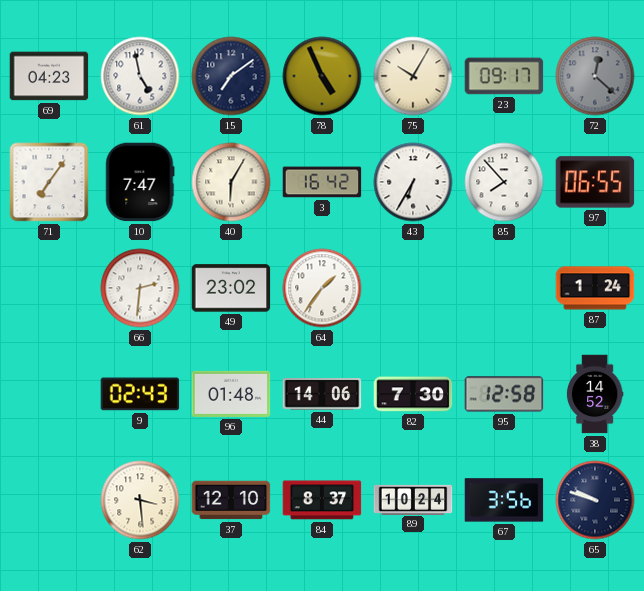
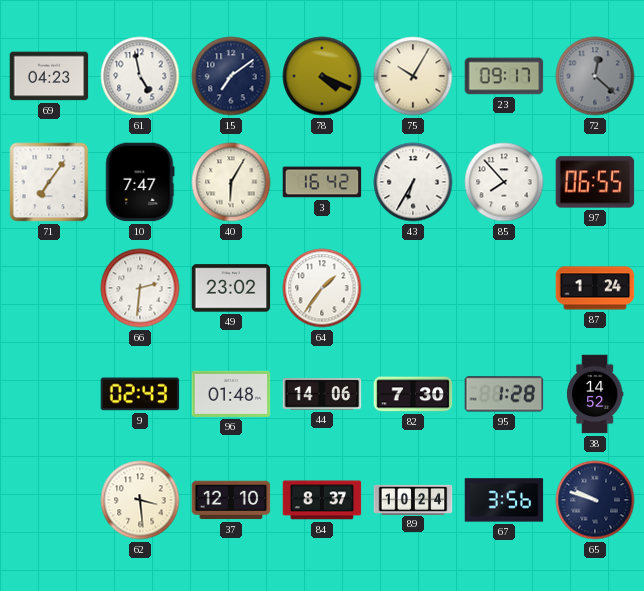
78: 4:56 -> 4:19
95: 12:58 -> 1:28
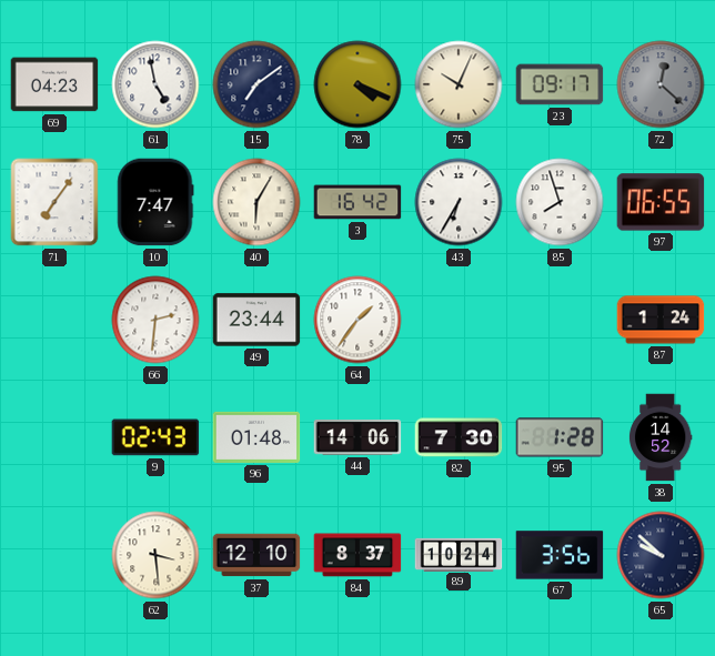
75: 10:05 -> 10:04
85: 7:53 -> 7:57
49: 23:02 -> 23:44
65: 9:48 -> 9:52
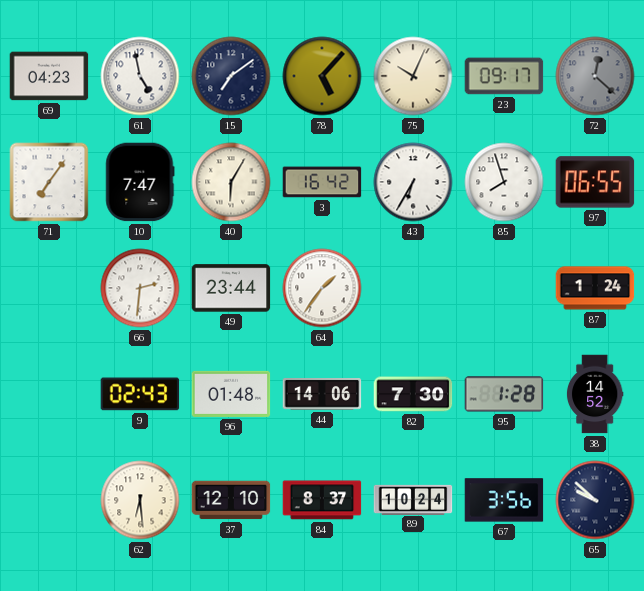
78: 4:19 -> 5:07
62: 3:29 -> 6:29
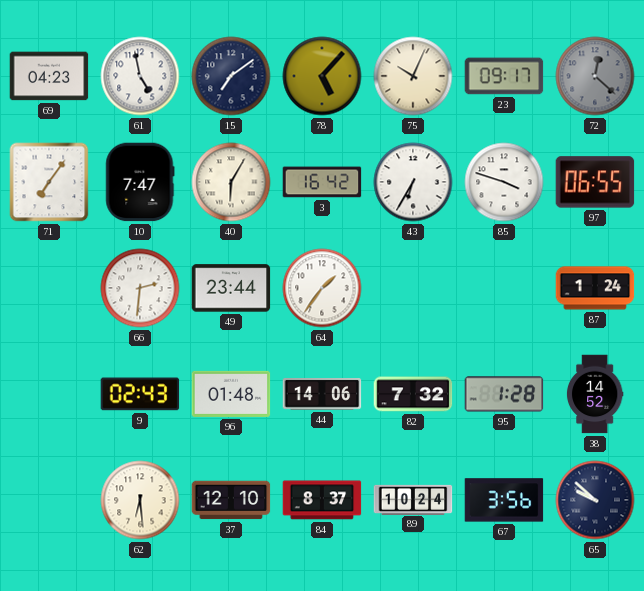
85: 7:57 -> 3:48
82: 7:30 -> 7:32
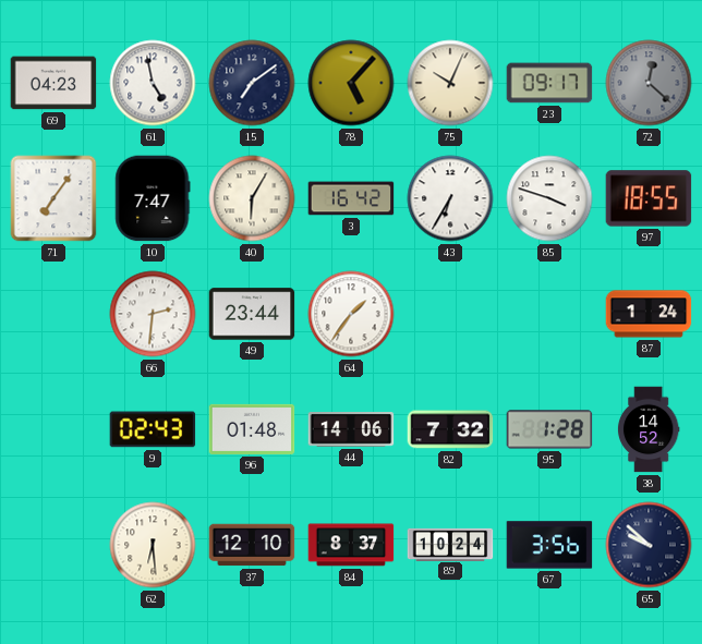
97: 06:55 -> 18:55
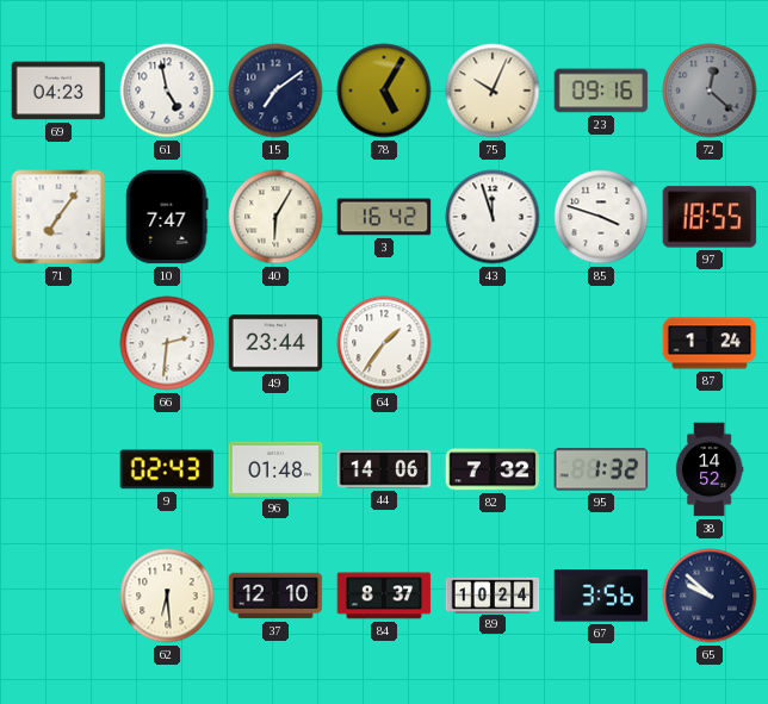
78: 5:07 -> 5:05
23: 09:17 -> 09:16
43: 6:35 -> 11:57
95: 1:28 -> 1:32
